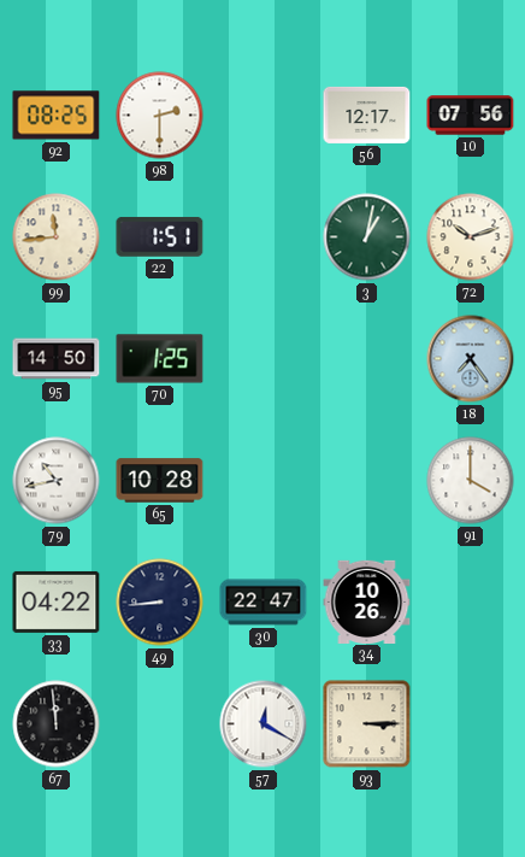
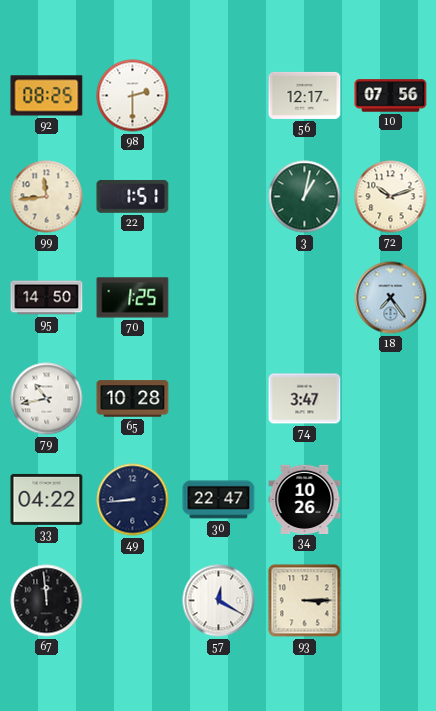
74: none -> 3:47
91: 4:00 -> none
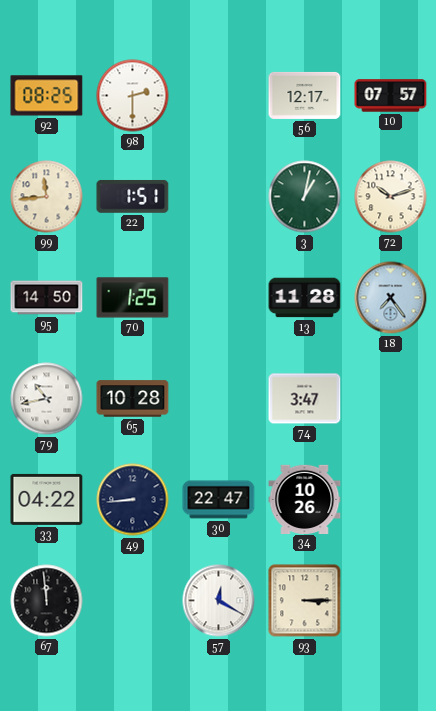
10: 07:56 -> 07:57
13: none -> 11:28
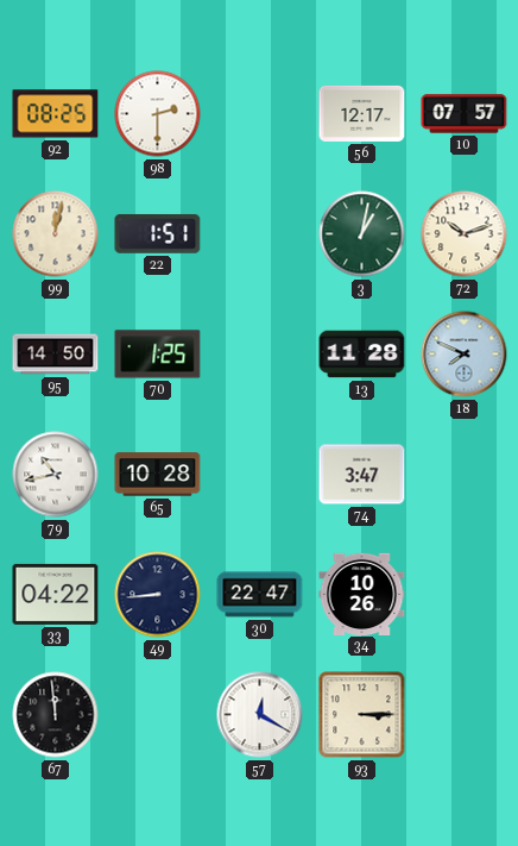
99: 11:44 -> 12:02
18: 7:24 -> 7:49
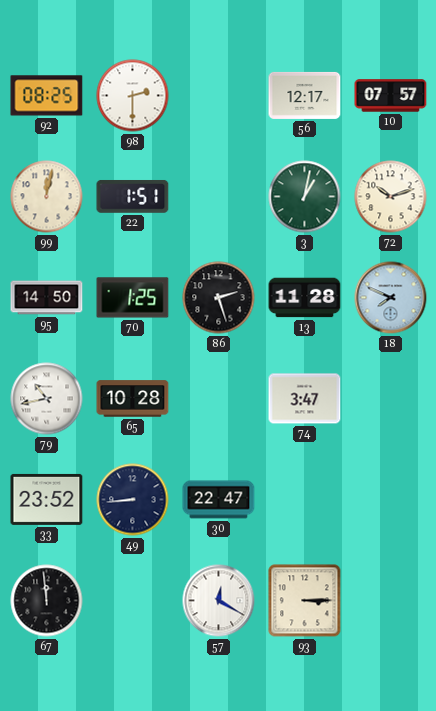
86: none -> 2:27
33: 04:22 -> 23:52
34: 10:26 -> none
